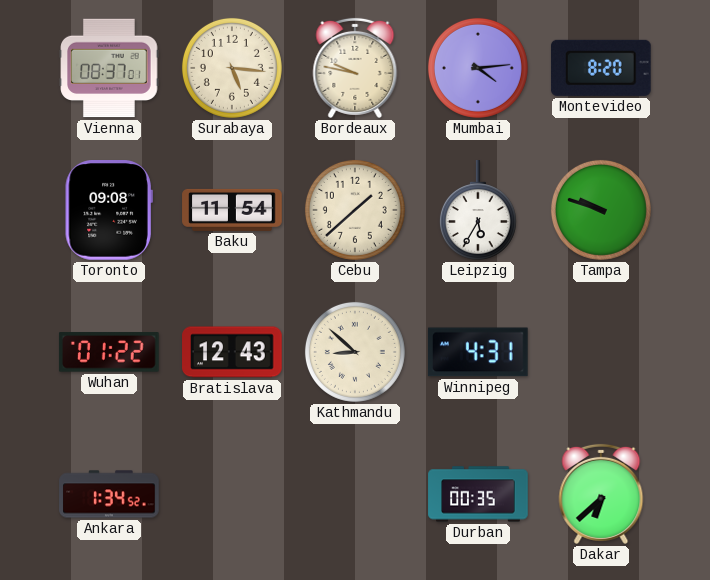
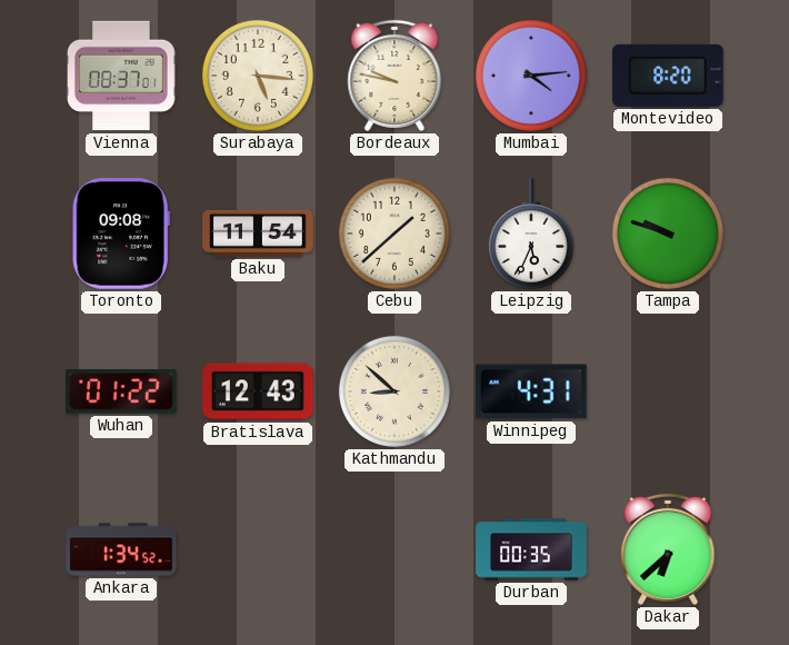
Leipzig: 5:35 -> 5:34
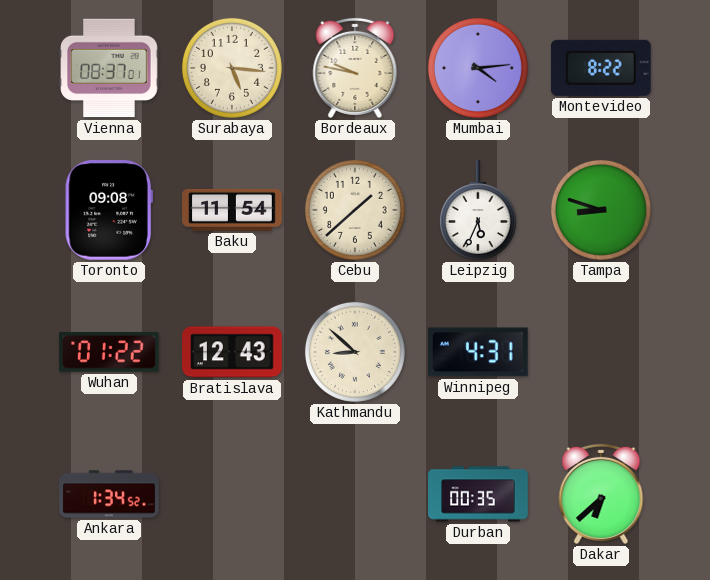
Montevideo: 8:20 -> 8:22
Tampa: 9:48 -> 8:48
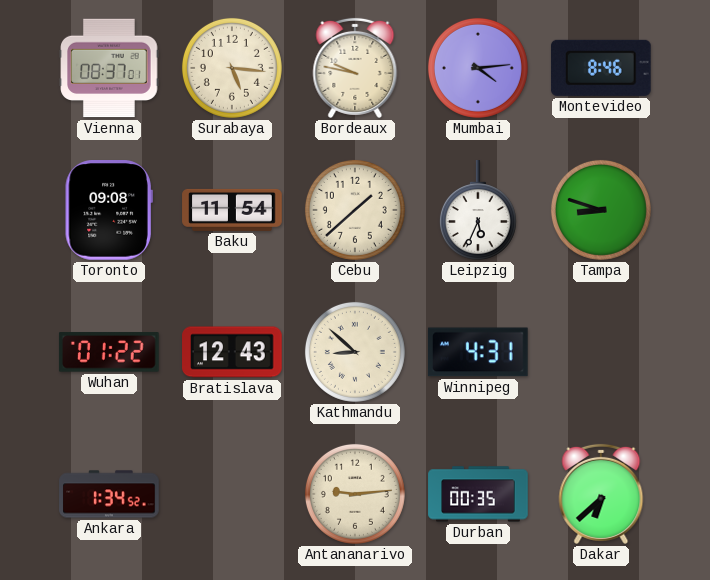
Montevideo: 8:22 -> 8:46
Antananarivo: none -> 9:14
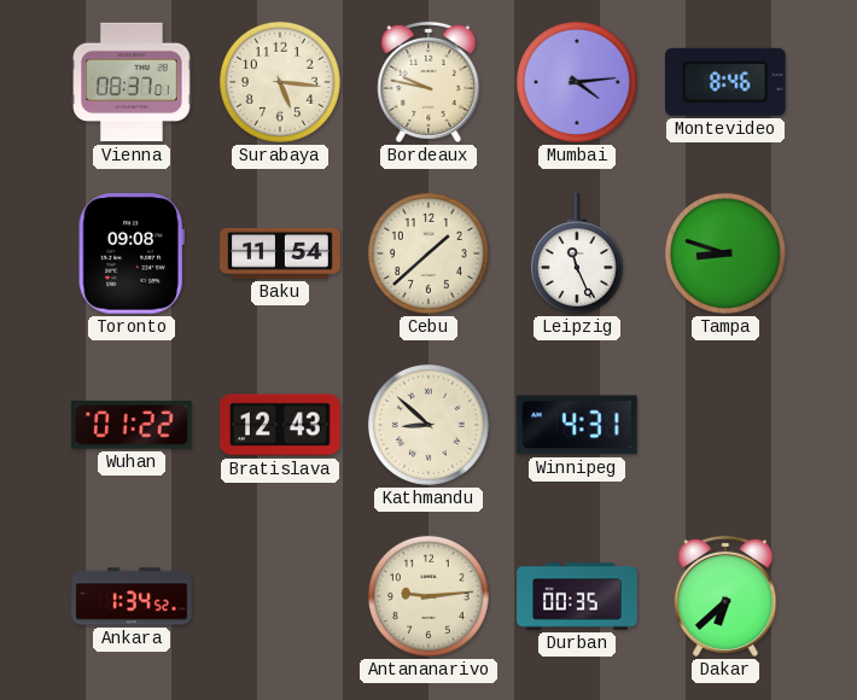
Leipzig: 5:34 -> 11:26
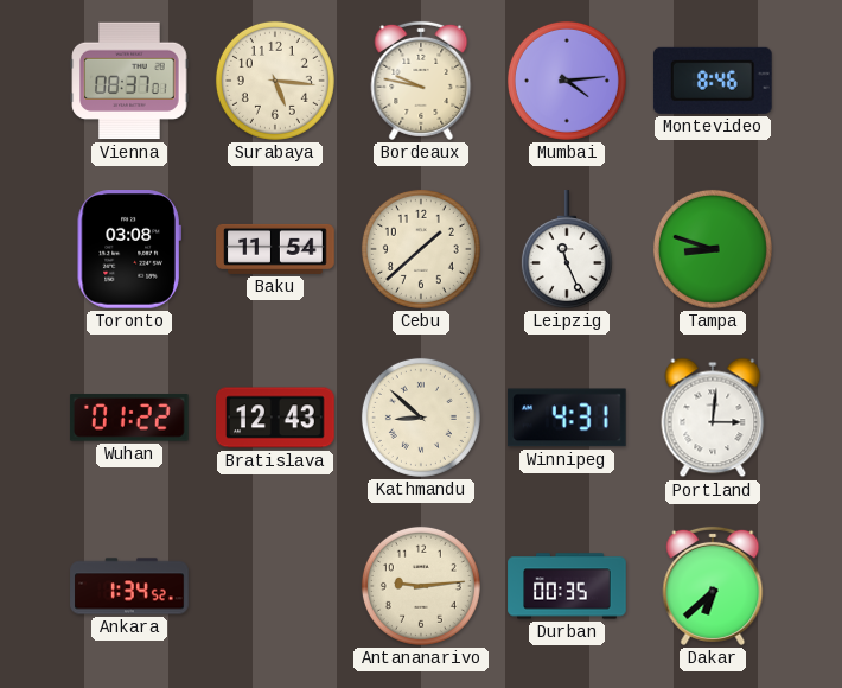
Toronto: 09:08 -> 03:08
Portland: none -> 3:01
